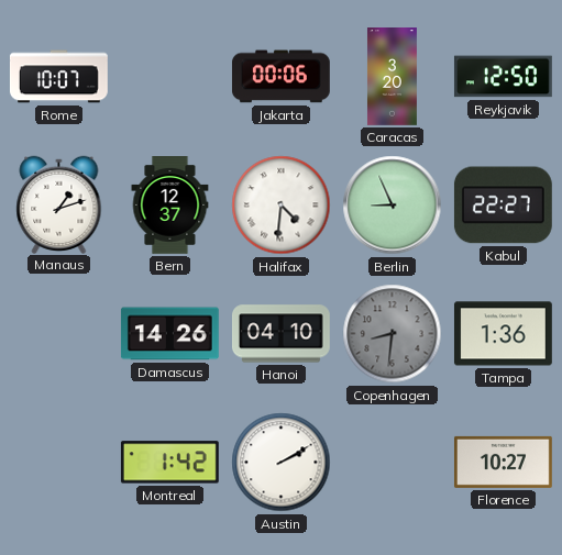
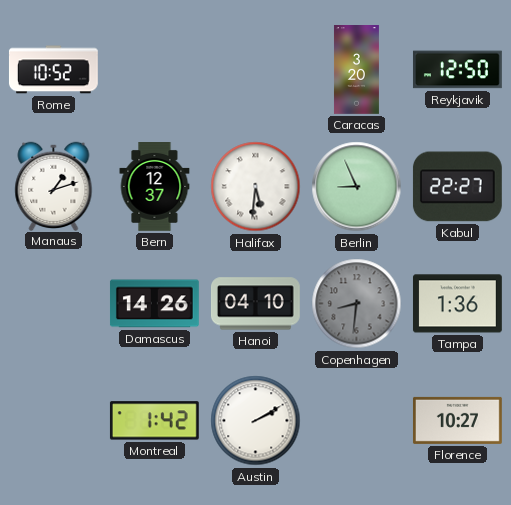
Rome: 10:07 -> 10:52
Jakarta: 00:06 -> none
Halifax: 4:31 -> 5:31
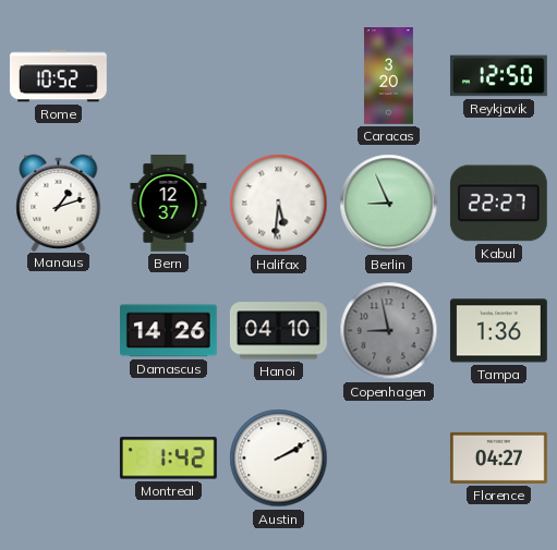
Copenhagen: 8:31 -> 8:58
Florence: 10:27 -> 04:27
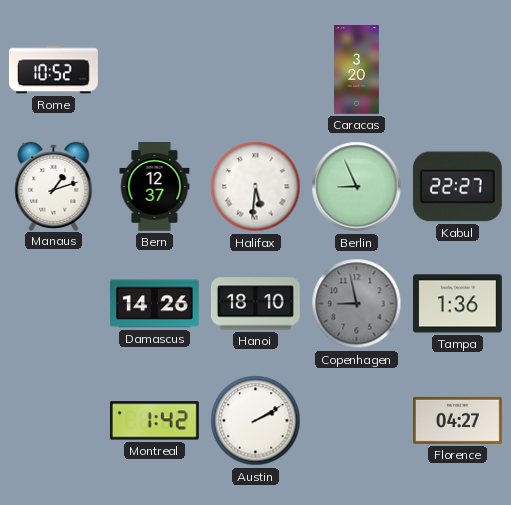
Reykjavik: 12:50 -> none
Hanoi: 04:10 -> 18:10
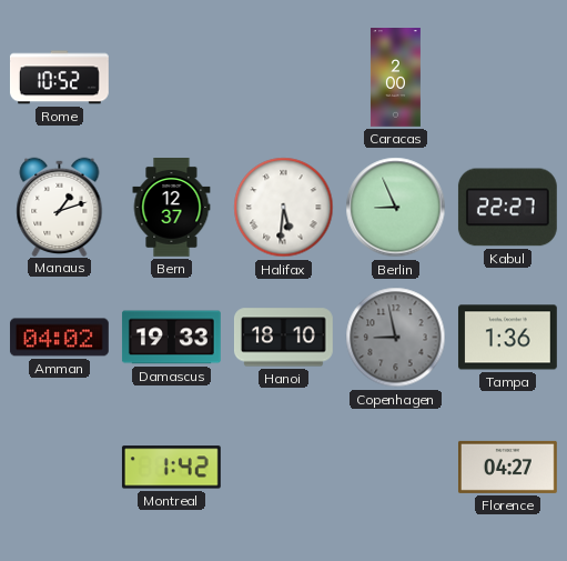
Caracas: 3:20 -> 2:00
Amman: none -> 04:02
Damascus: 14:26 -> 19:33
Austin: 2:10 -> none
